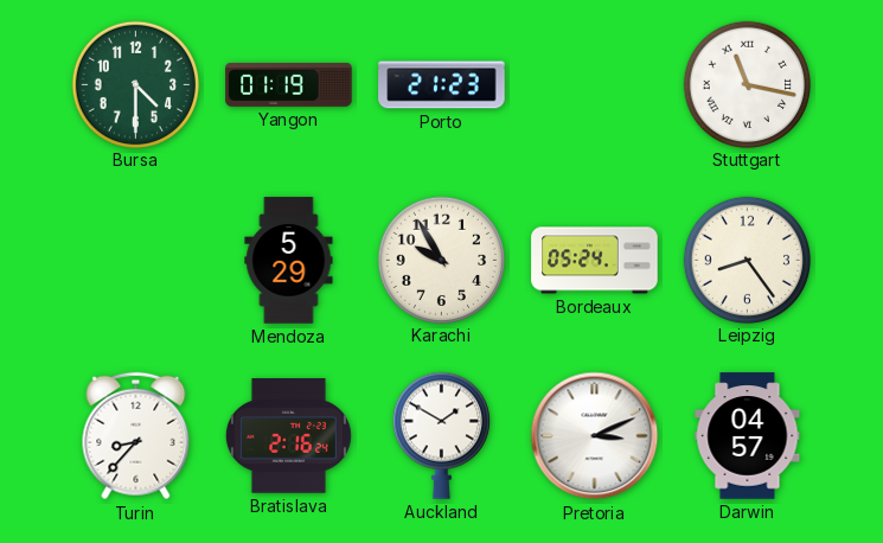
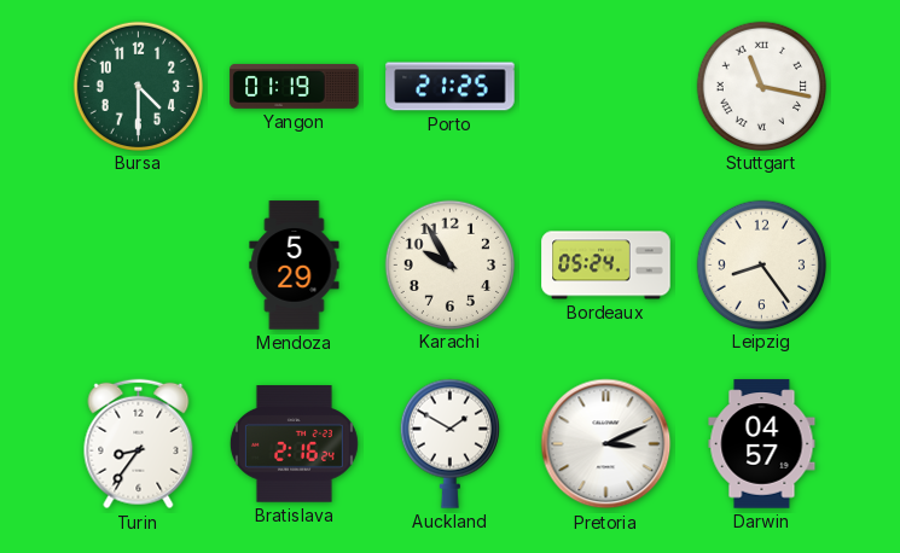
Porto: 21:23 -> 21:25
Turin: 8:37 -> 8:36
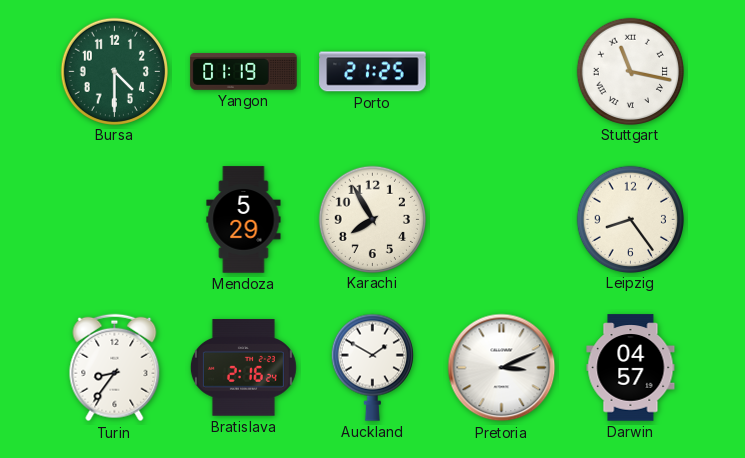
Karachi: 9:55 -> 7:55
Bordeaux: 05:24 -> none
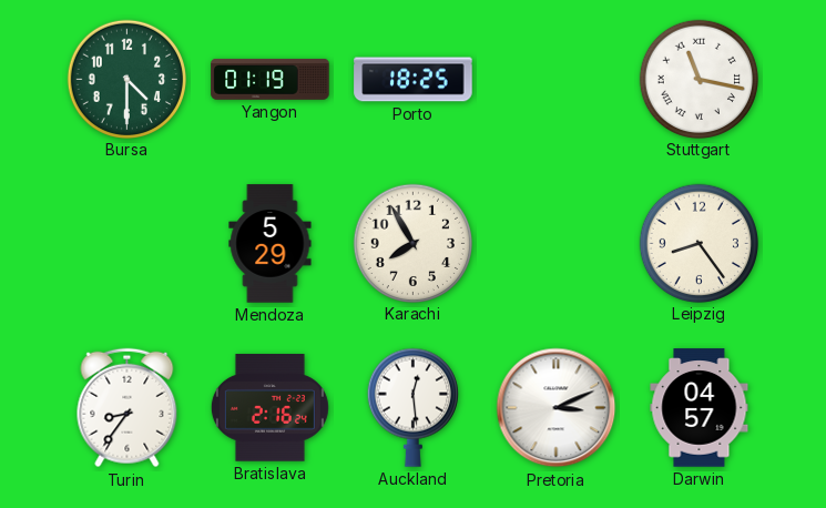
Porto: 21:25 -> 18:25
Auckland: 1:50 -> 12:29
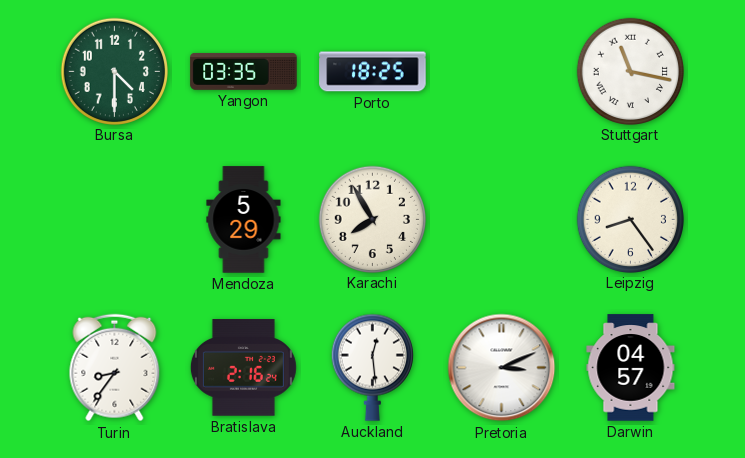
Yangon: 01:19 -> 03:35
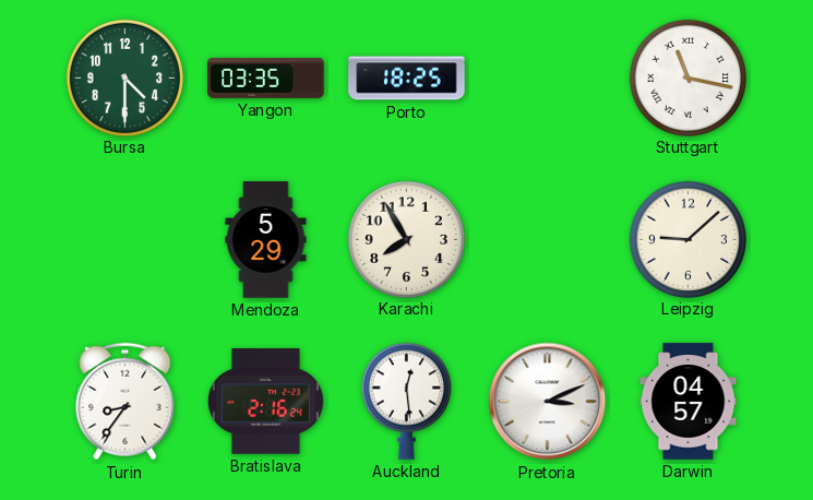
Leipzig: 8:24 -> 9:08
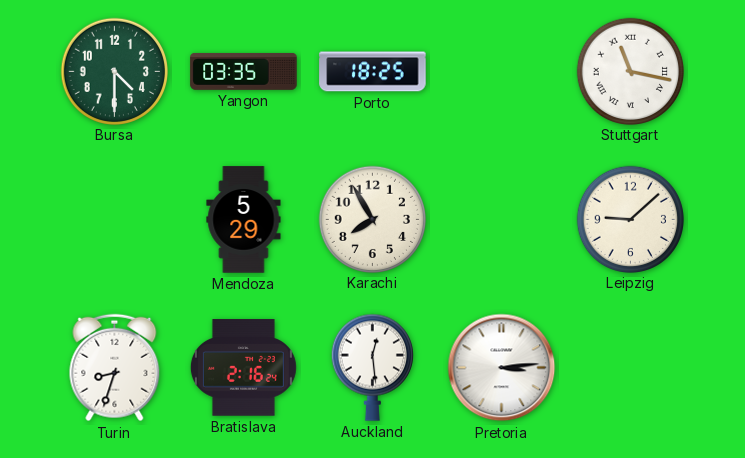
Turin: 8:36 -> 8:33
Pretoria: 3:11 -> 3:14
Darwin: 04:57 -> none
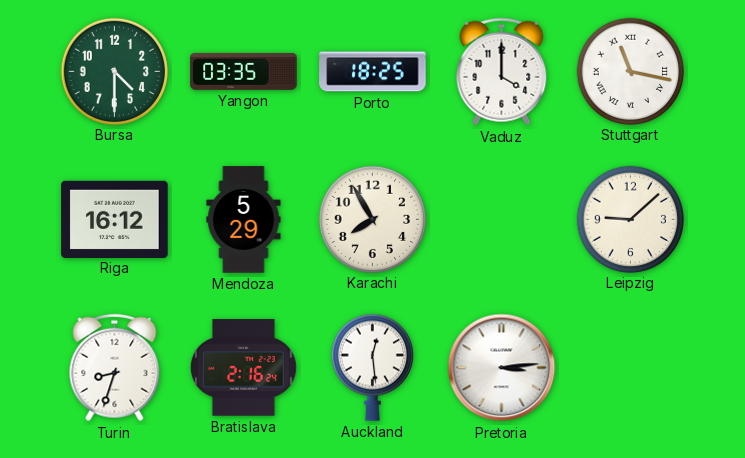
Vaduz: none -> 4:00
Riga: none -> 16:12
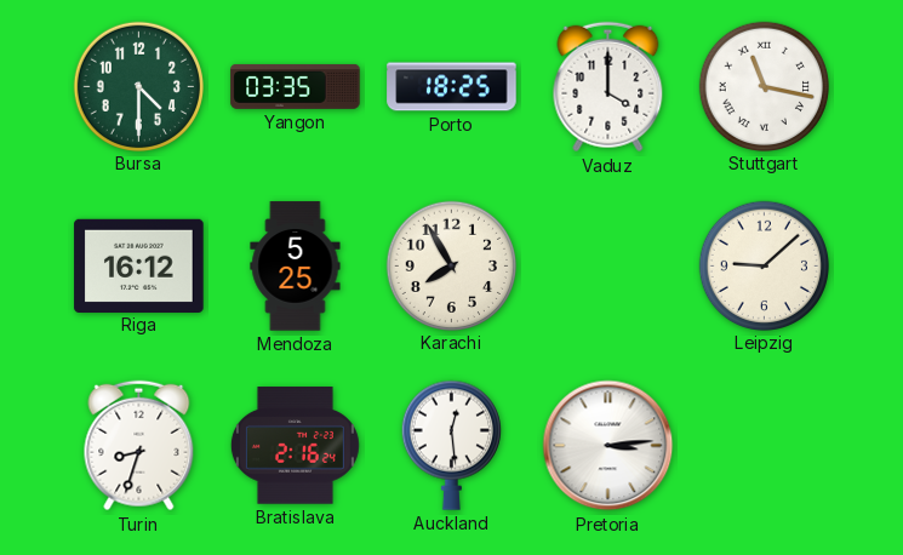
Mendoza: 5:29 -> 5:25
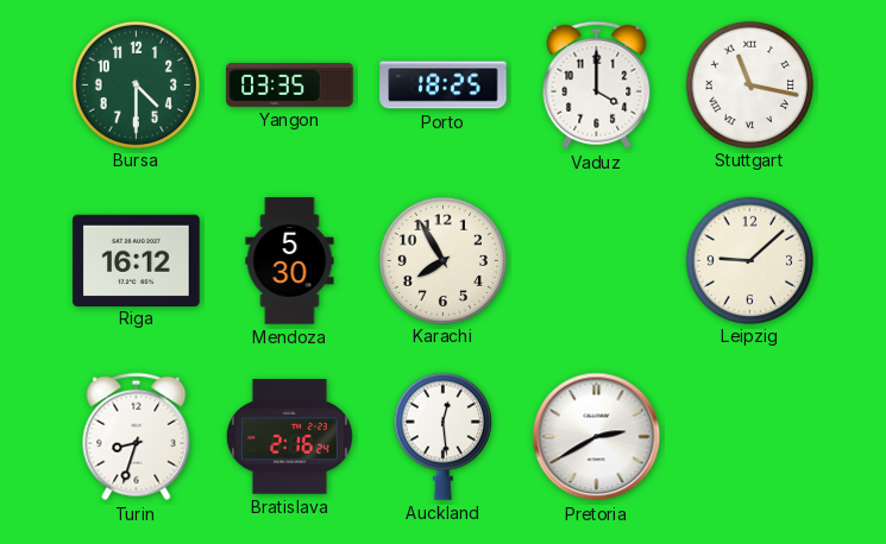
Mendoza: 5:25 -> 5:30
Pretoria: 3:14 -> 2:40
